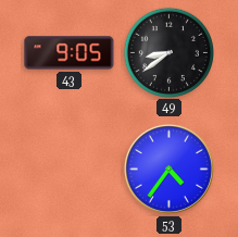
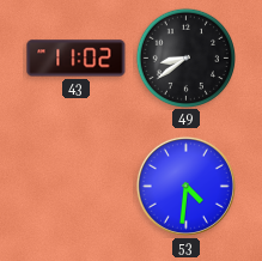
43: 9:05 -> 11:02
53: 4:36 -> 4:31
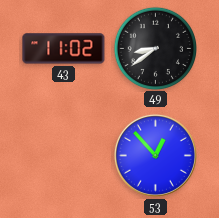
53: 4:31 -> 12:53
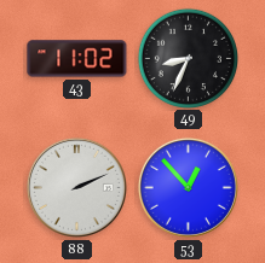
49: 8:39 -> 8:34
88: none -> 2:11
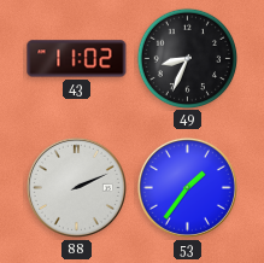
53: 12:53 -> 1:36
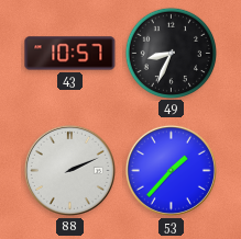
43: 11:02 -> 10:57
53: 1:36 -> 1:37
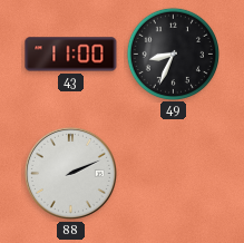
43: 10:57 -> 11:00
53: 1:37 -> none
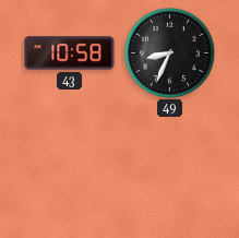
43: 11:00 -> 10:58
88: 2:11 -> none
